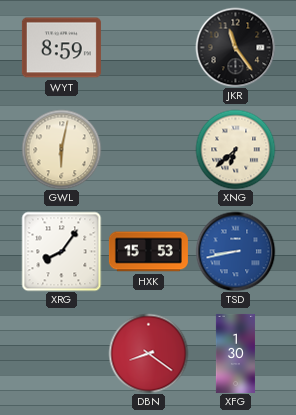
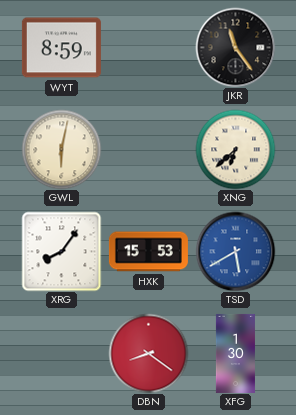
TSD: 8:43 -> 5:40
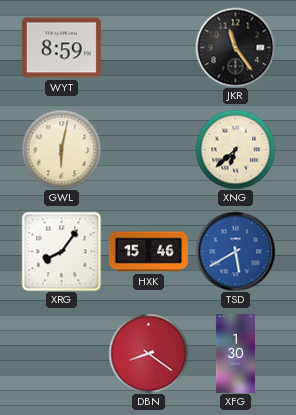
HXK: 15:53 -> 15:46
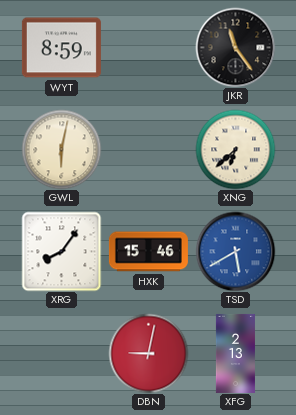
DBN: 8:21 -> 9:02
XFG: 1:30 -> 2:13
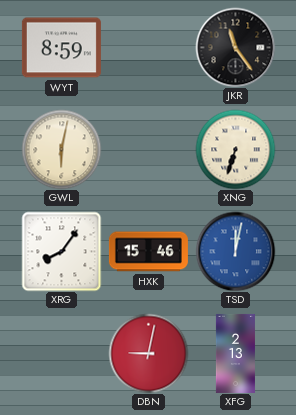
XNG: 6:38 -> 6:33
TSD: 5:40 -> 12:02
